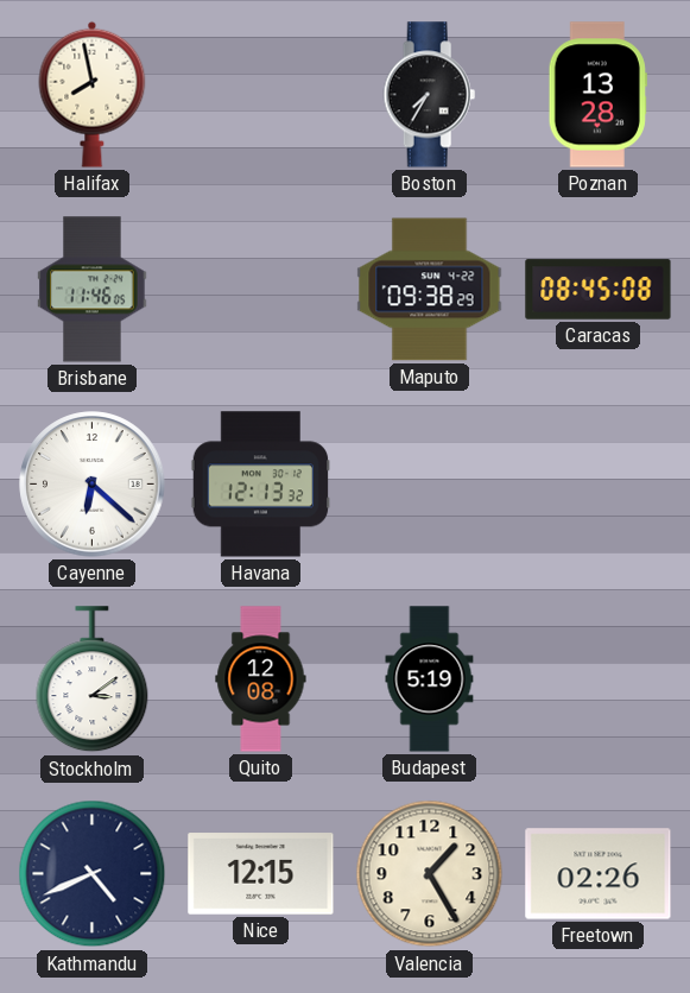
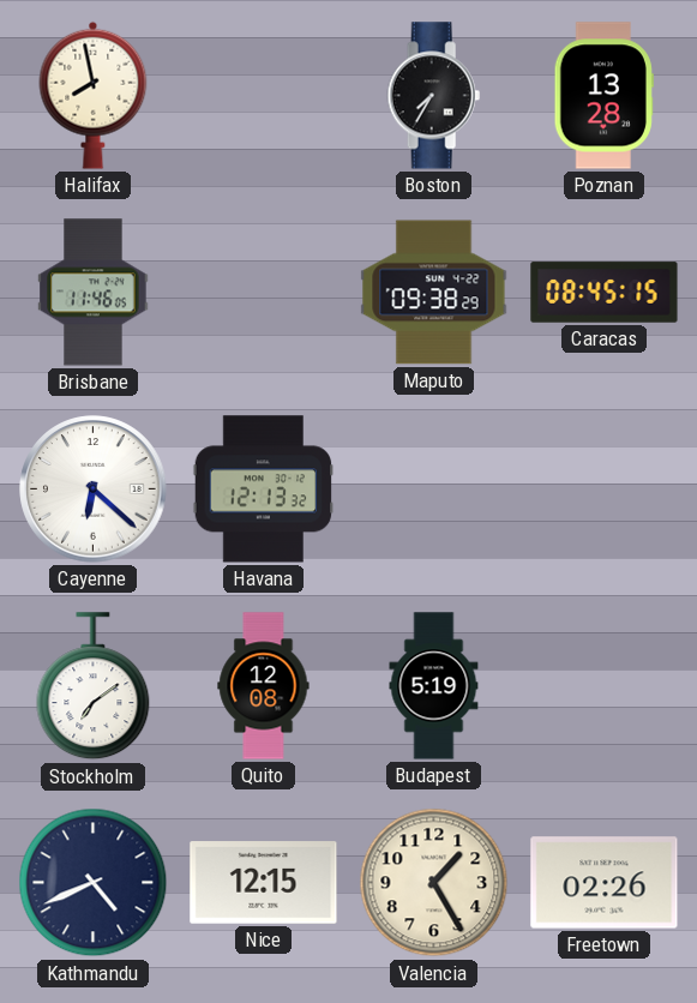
Caracas: 08:45:08 -> 08:45:15
Stockholm: 3:09 -> 7:09
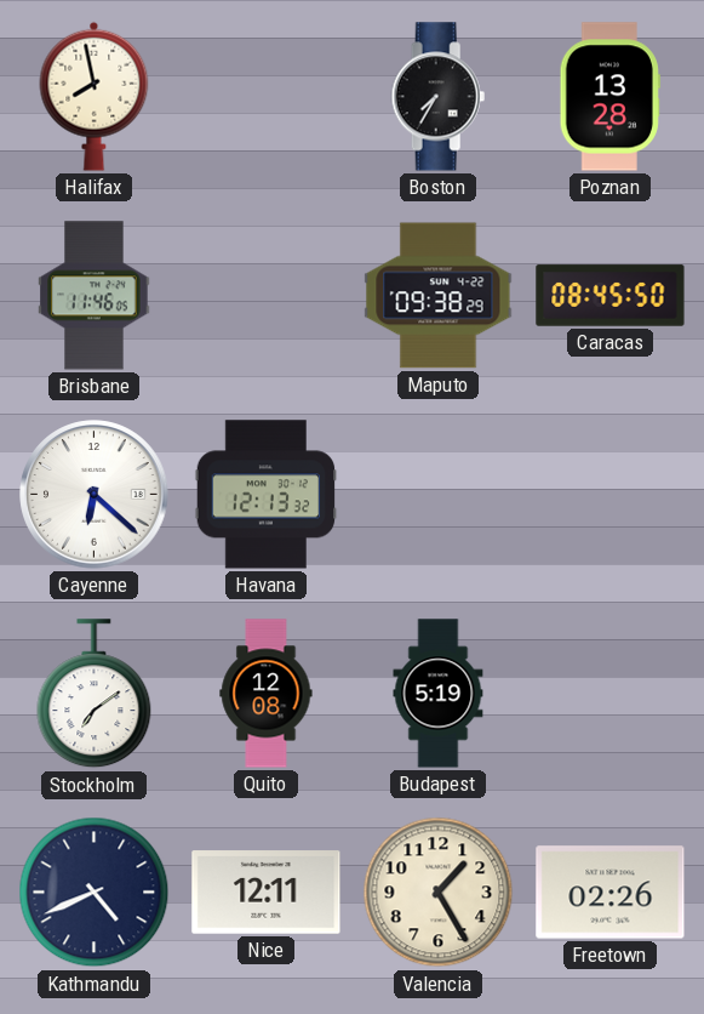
Caracas: 08:45:15 -> 08:45:50
Nice: 12:15 -> 12:11
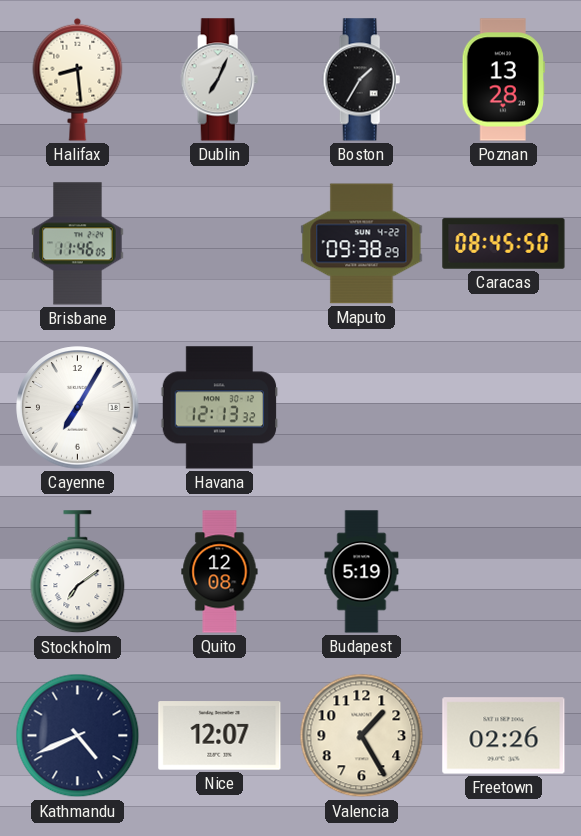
Halifax: 7:58 -> 8:29
Dublin: none -> 7:04
Boston: 7:35 -> 1:35
Cayenne: 6:22 -> 7:05
Nice: 12:11 -> 12:07
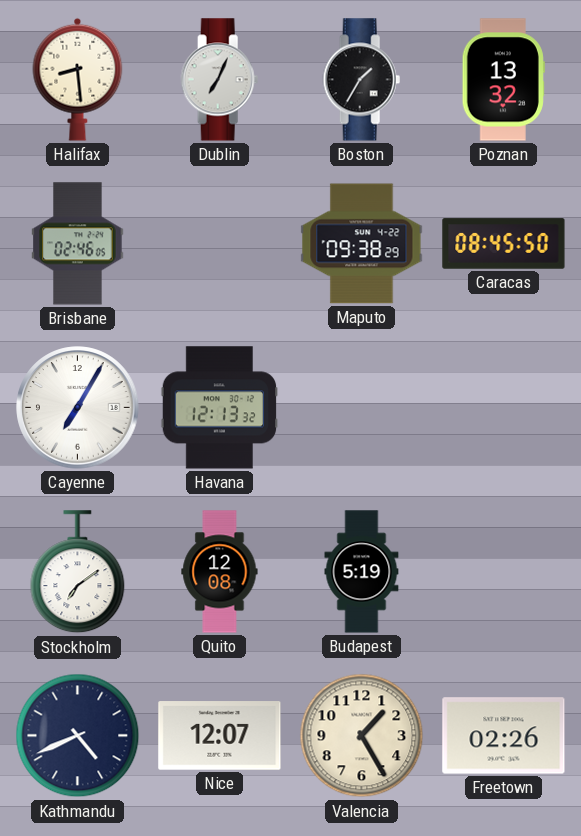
Poznan: 13:28 -> 13:32
Brisbane: 11:46 -> 02:46
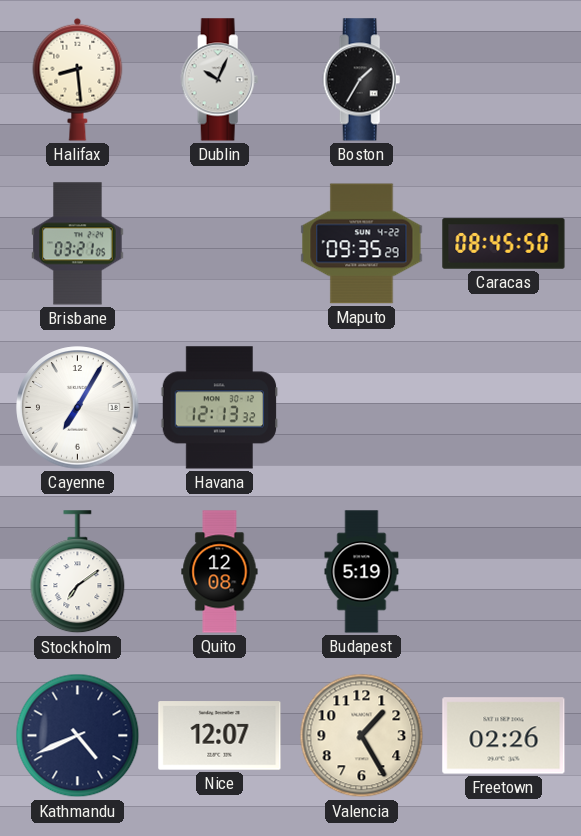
Dublin: 7:04 -> 10:04
Poznan: 13:32 -> none
Brisbane: 02:46 -> 03:21
Maputo: 09:38 -> 09:35
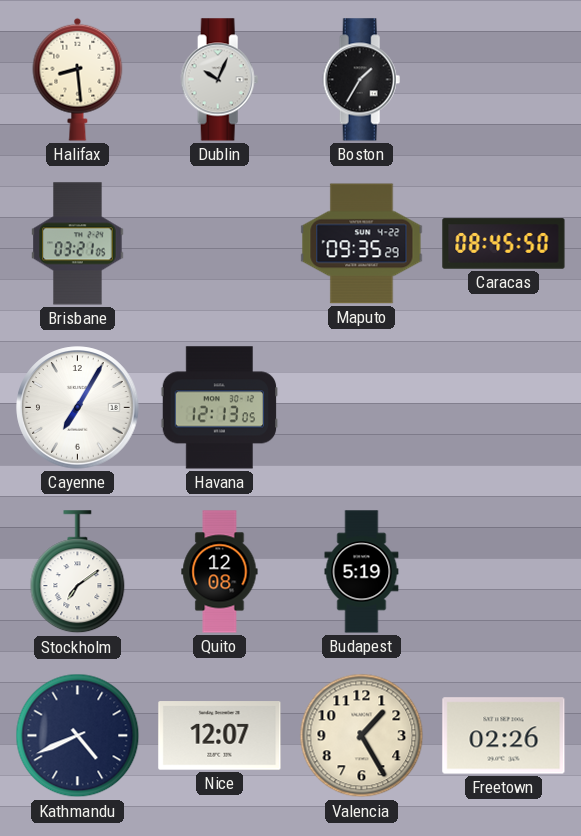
Havana: 12:13:32 -> 12:13:05
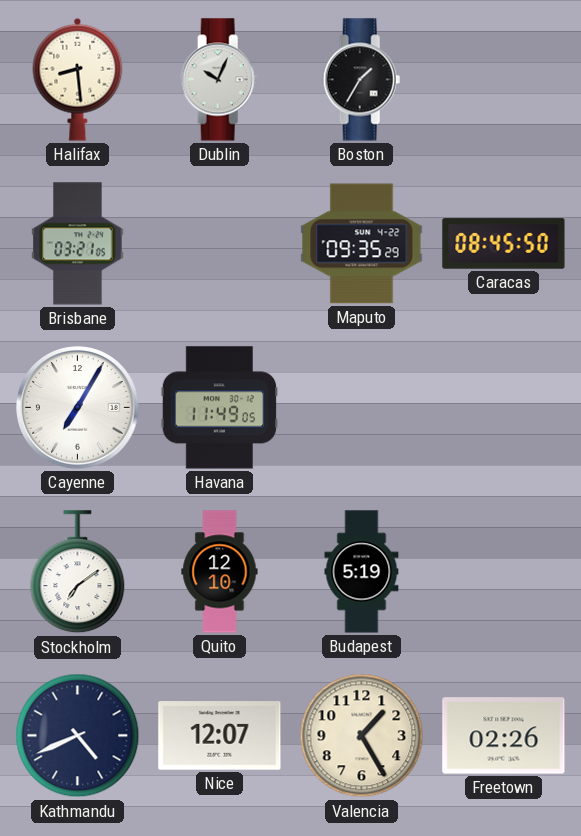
Havana: 12:13 -> 11:49
Quito: 12:08 -> 12:10
